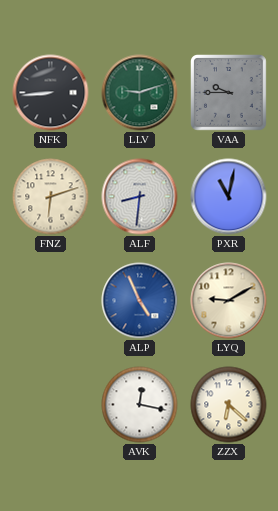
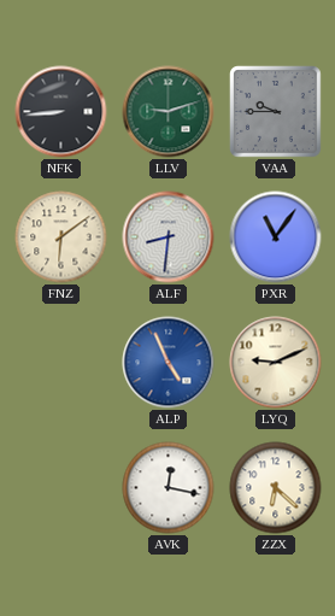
FNZ: 6:12 -> 6:09
PXR: 11:02 -> 11:06
LYQ: 9:10 -> 9:11
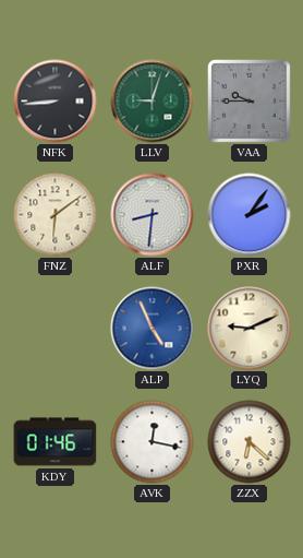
LLV: 9:12 -> 9:03
PXR: 11:06 -> 2:06
KDY: none -> 01:46
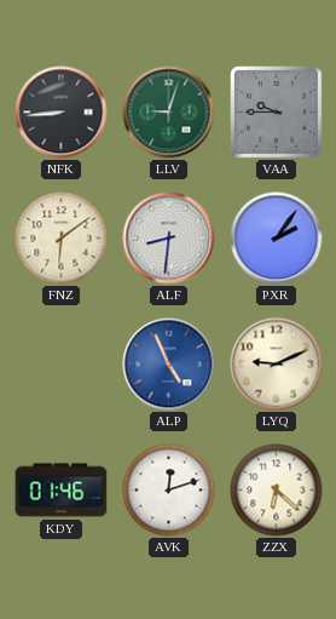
AVK: 12:17 -> 12:12
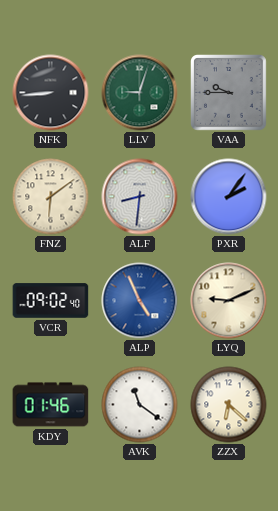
VCR: none -> 09:02
AVK: 12:12 -> 11:21
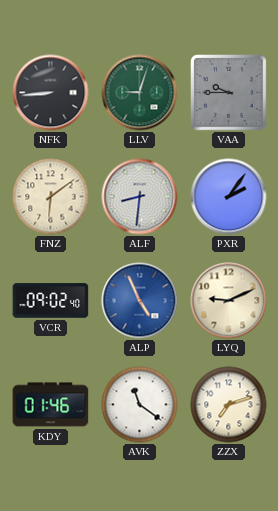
ZZX: 6:22 -> 7:12
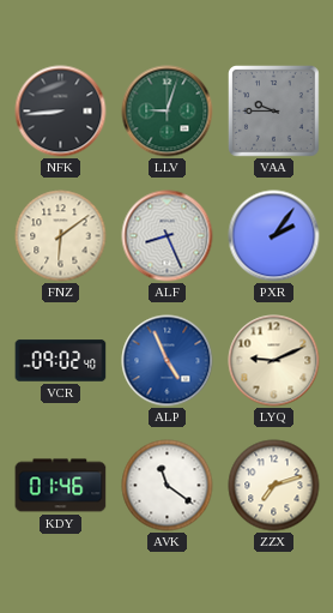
ALF: 8:31 -> 8:26
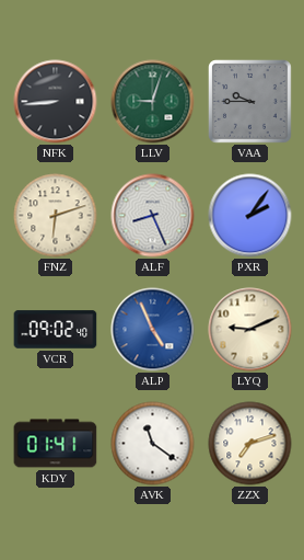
FNZ: 6:09 -> 6:12
KDY: 01:46 -> 01:41
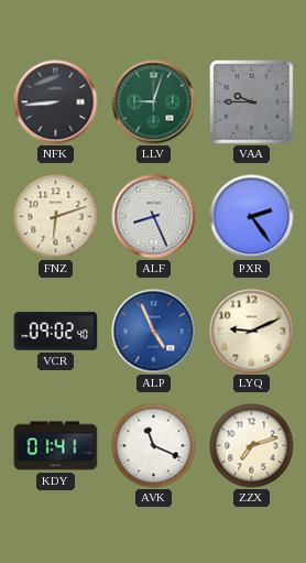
PXR: 2:06 -> 2:24
AVK: 11:21 -> 11:19
